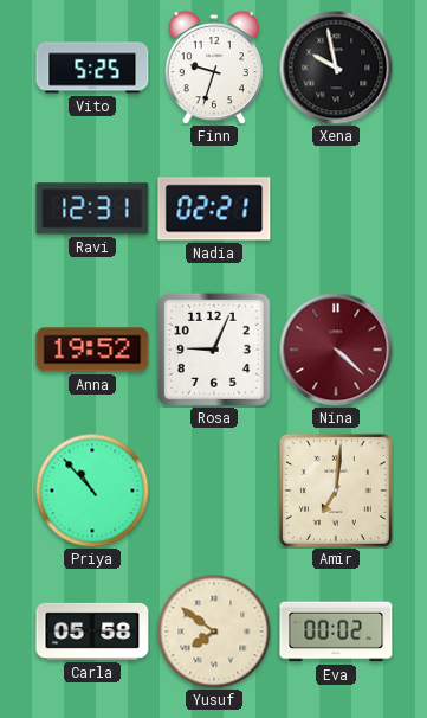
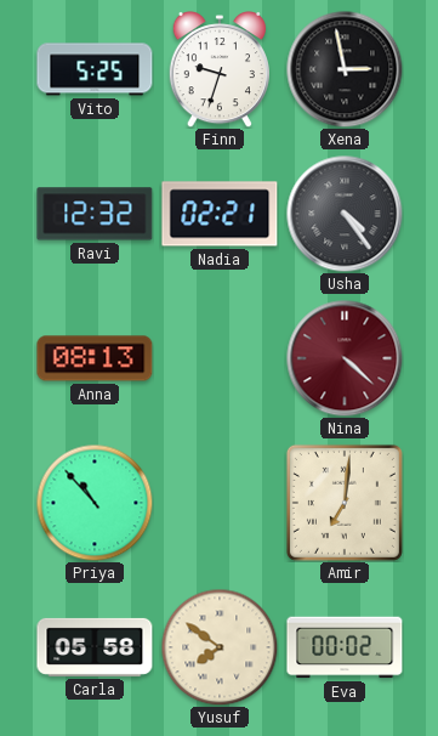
Xena: 9:58 -> 2:58
Ravi: 12:31 -> 12:32
Usha: none -> 4:24
Anna: 19:52 -> 08:13
Rosa: 9:04 -> none
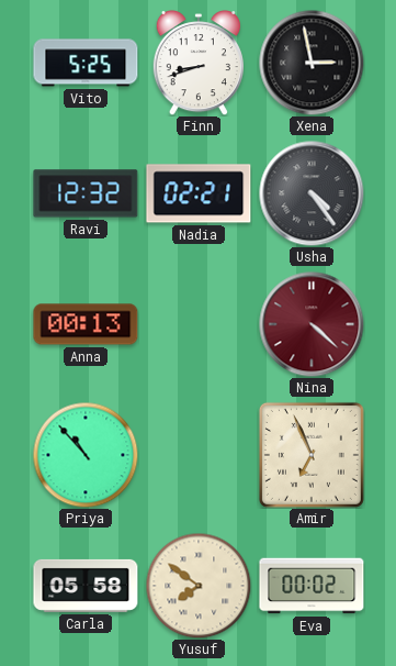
Finn: 9:33 -> 8:42
Anna: 08:13 -> 00:13
Amir: 7:01 -> 6:56
